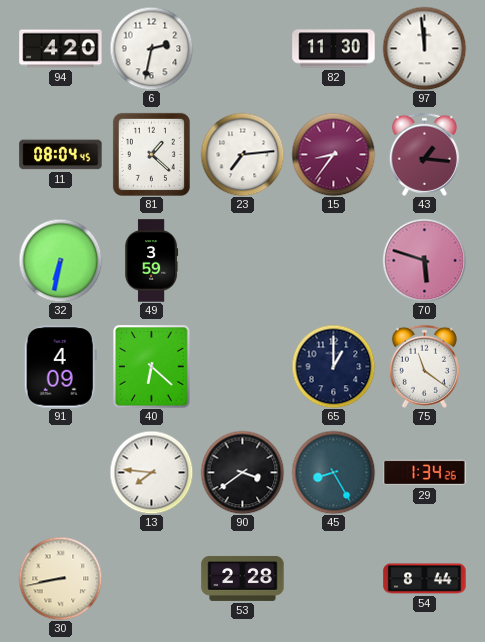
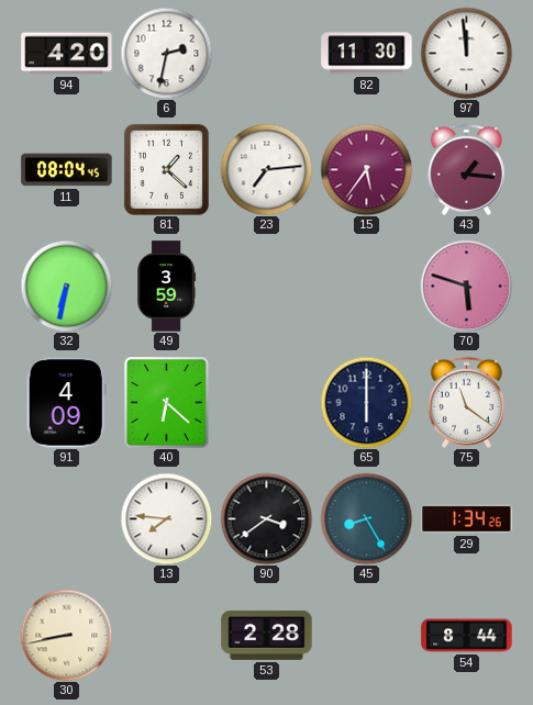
15: 8:36 -> 5:36
65: 1:00 -> 6:00
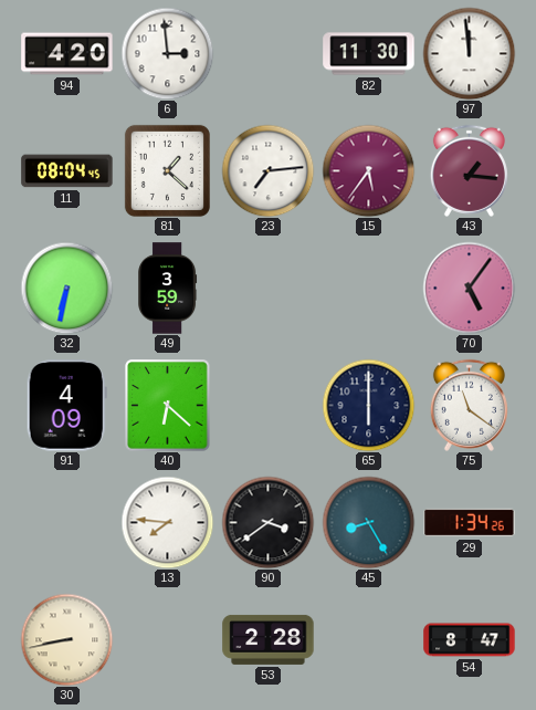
6: 2:32 -> 2:59
70: 5:48 -> 5:06
54: 8:44 -> 8:47
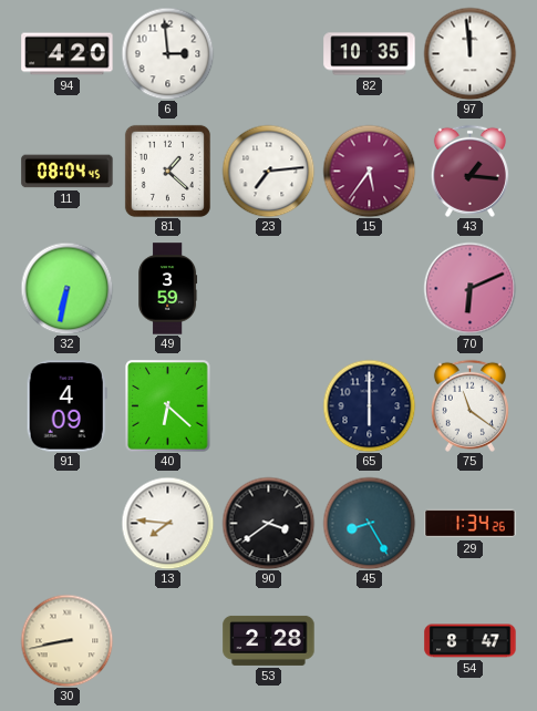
82: 11:30 -> 10:35
70: 5:06 -> 6:11
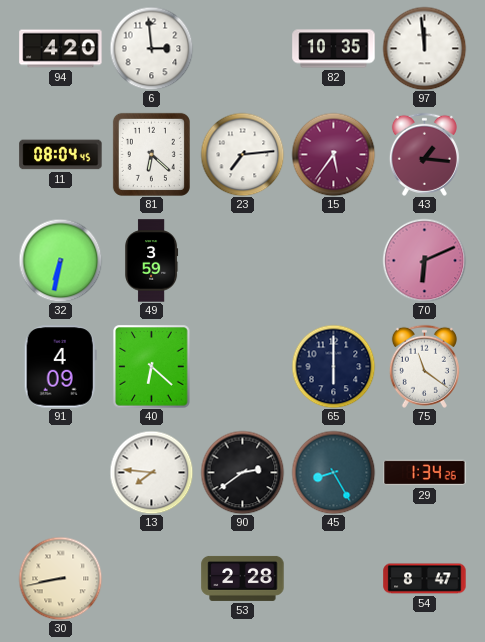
81: 1:22 -> 6:22
90: 3:39 -> 2:39
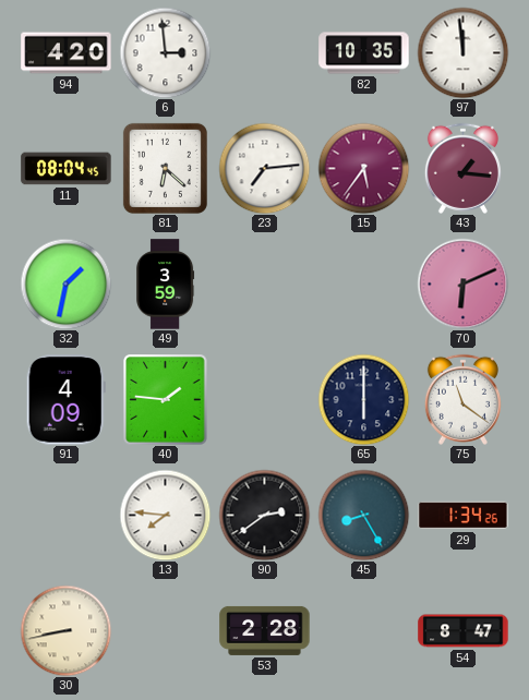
32: 6:32 -> 1:32
40: 6:22 -> 1:46
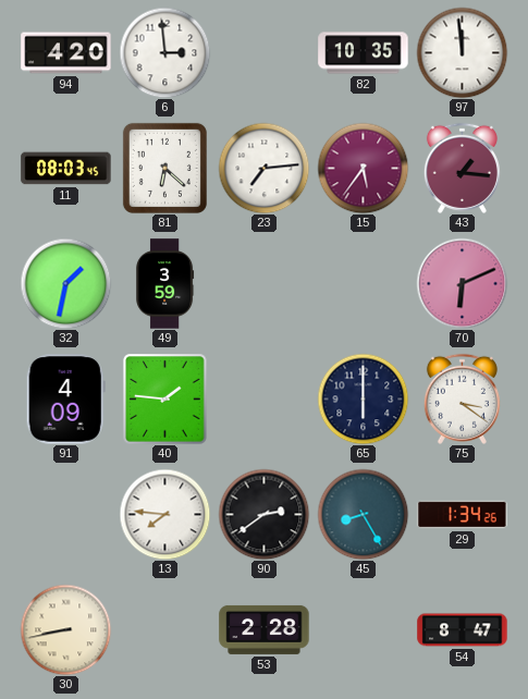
11: 08:04 -> 08:03
75: 11:21 -> 3:21
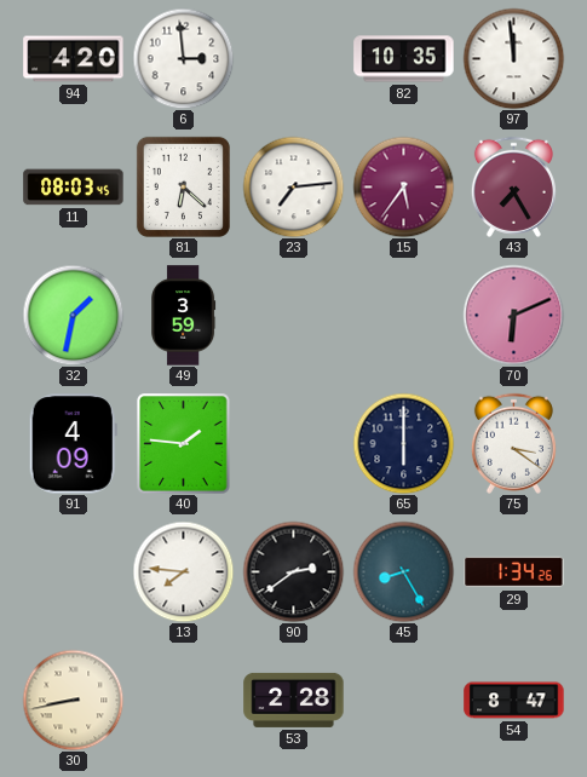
43: 1:16 -> 7:25
